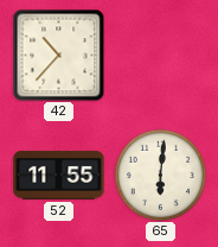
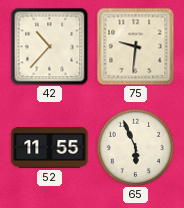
75: none -> 9:31
65: 6:01 -> 5:56
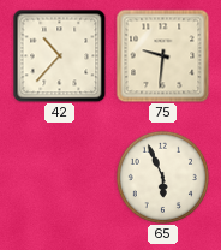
52: 11:55 -> none
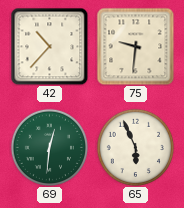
69: none -> 12:31
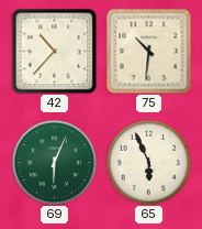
75: 9:31 -> 10:31
69: 12:31 -> 6:04
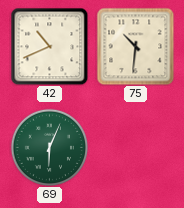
42: 10:37 -> 10:41
65: 5:56 -> none
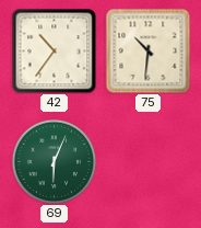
42: 10:41 -> 10:36
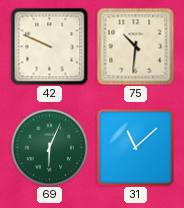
42: 10:36 -> 9:49
31: none -> 11:08
